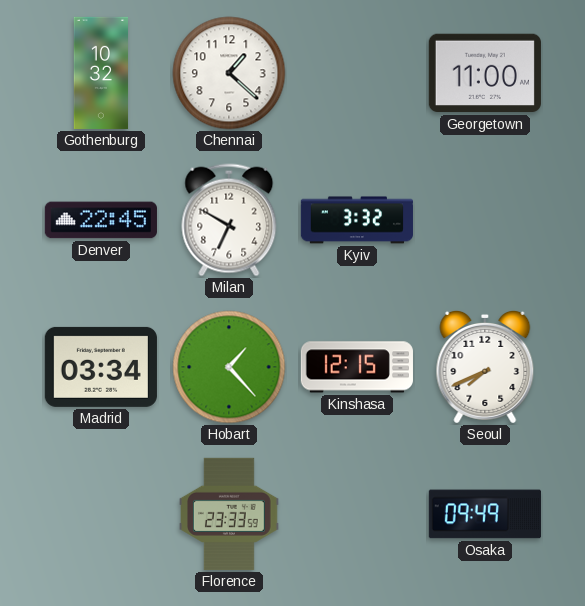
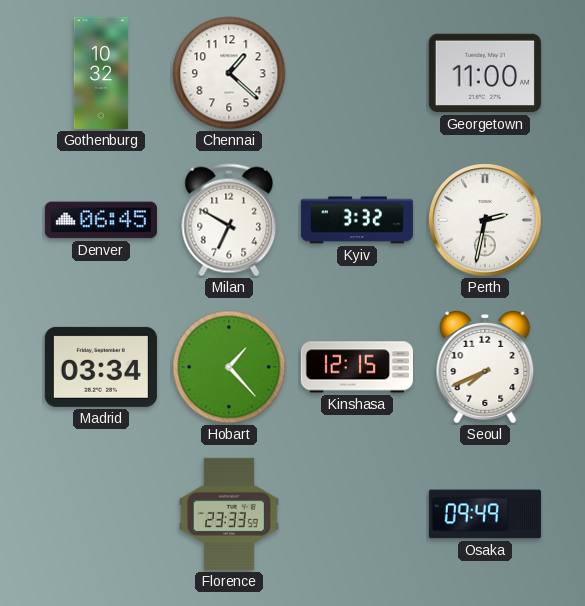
Denver: 22:45 -> 06:45
Perth: none -> 2:32
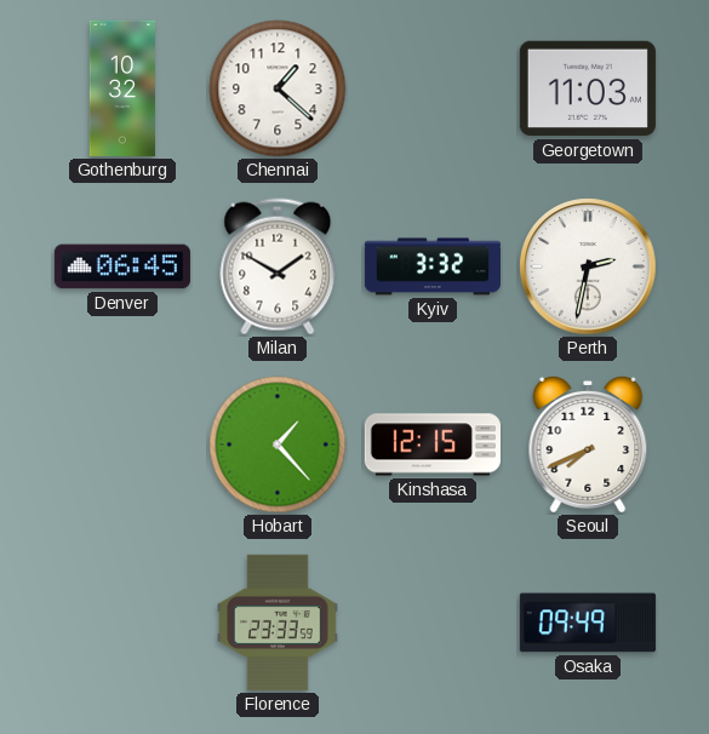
Georgetown: 11:00 -> 11:03
Milan: 6:50 -> 1:50
Madrid: 03:34 -> none
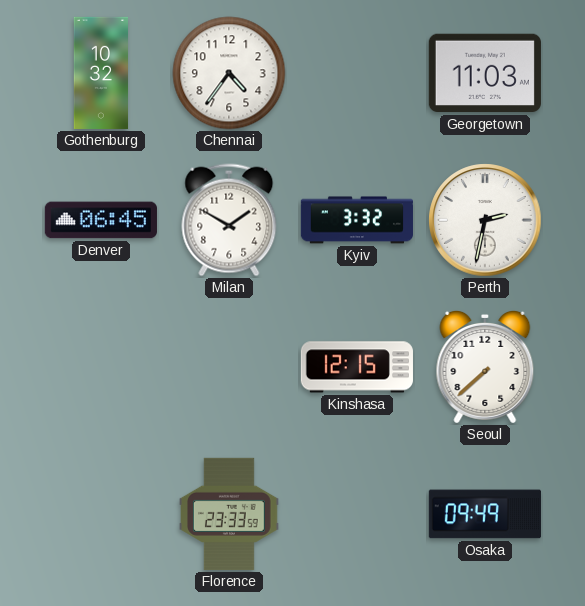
Chennai: 1:22 -> 4:36
Hobart: 1:23 -> none
Seoul: 7:41 -> 7:38
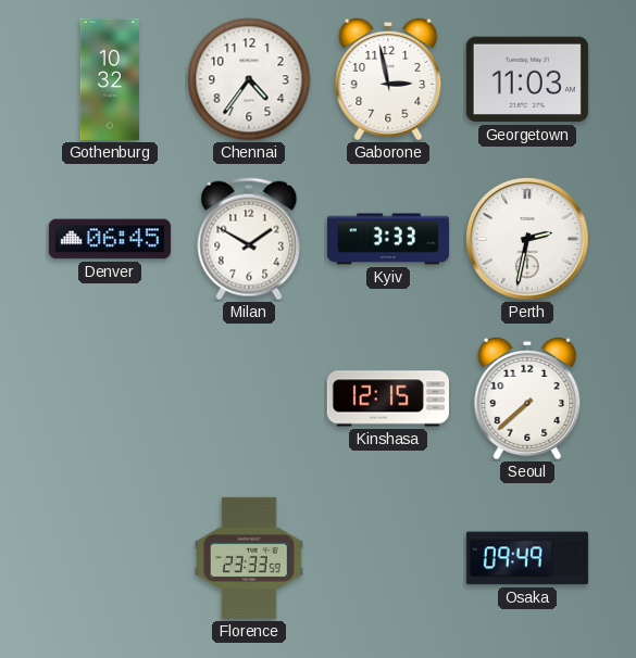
Gaborone: none -> 2:58
Kyiv: 3:32 -> 3:33
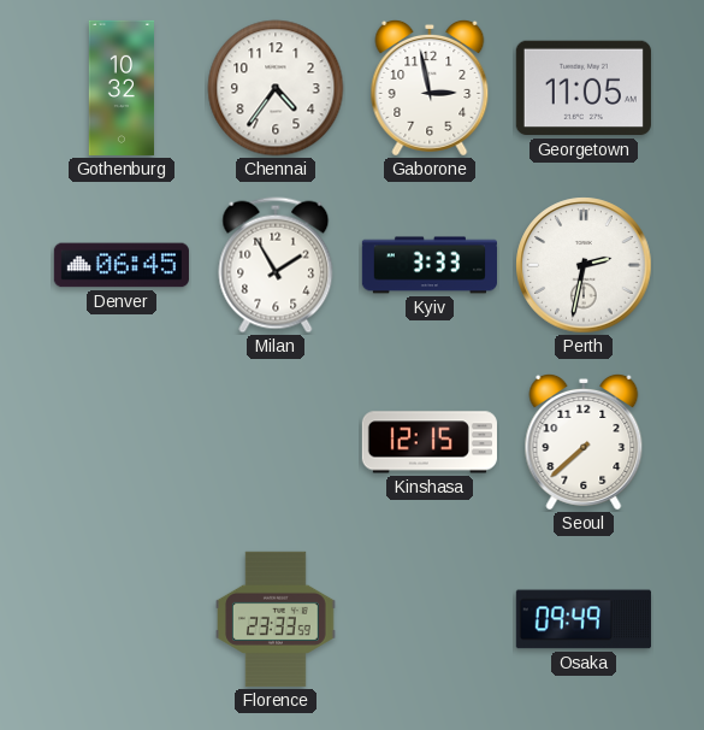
Georgetown: 11:03 -> 11:05
Milan: 1:50 -> 1:55
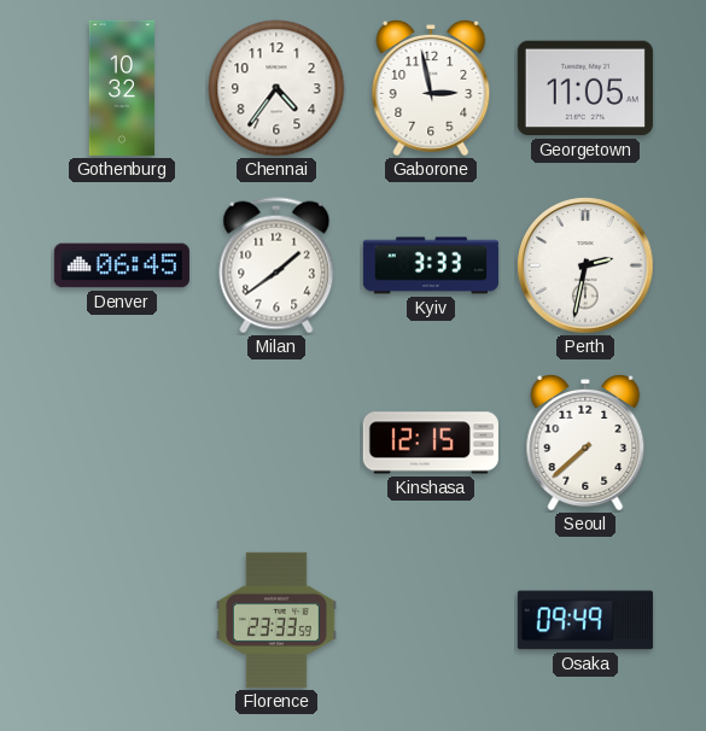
Milan: 1:55 -> 1:39
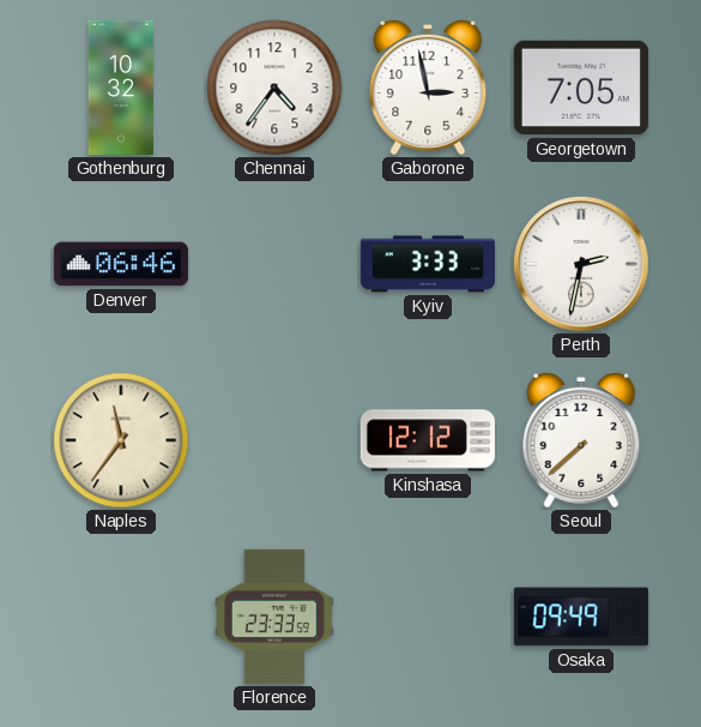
Georgetown: 11:05 -> 7:05
Denver: 06:45 -> 06:46
Milan: 1:39 -> none
Naples: none -> 11:36
Kinshasa: 12:15 -> 12:12
